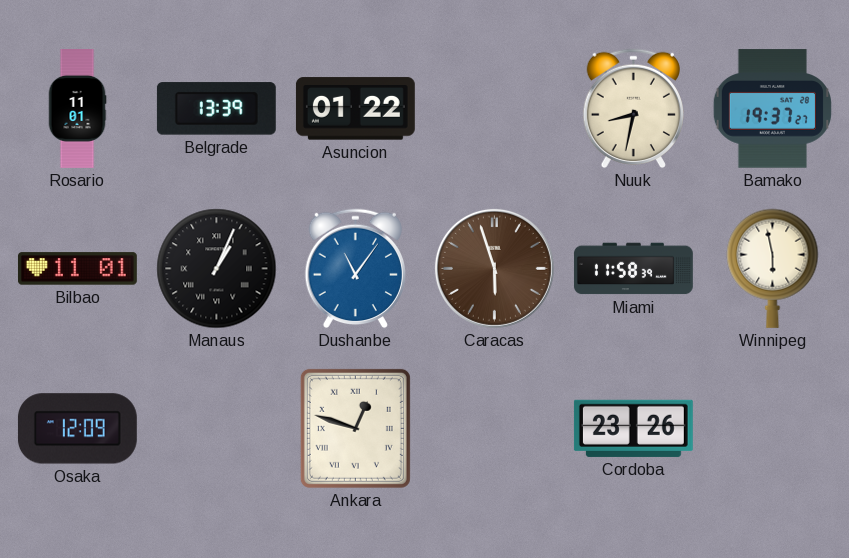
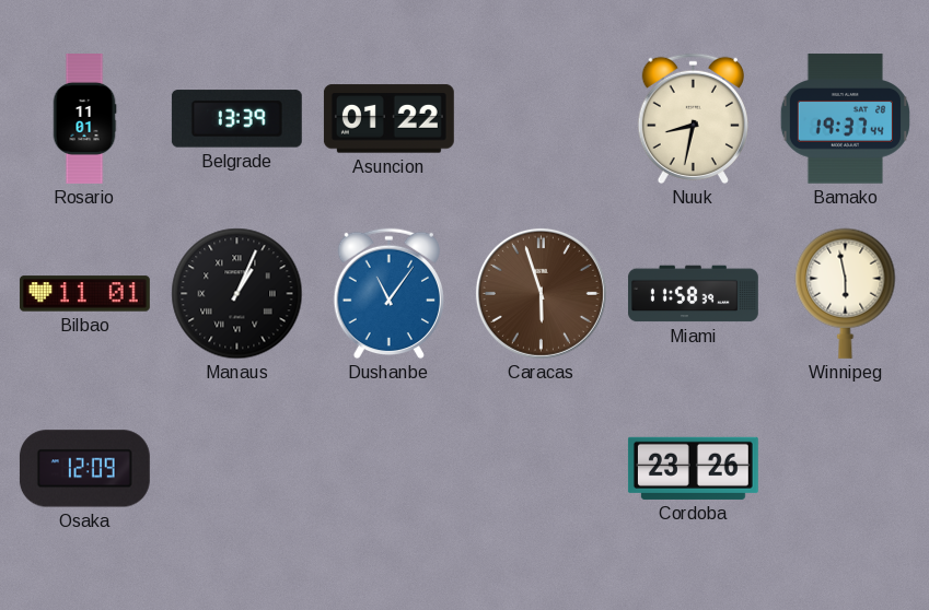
Bamako: 19:37:27 -> 19:37:44
Ankara: 12:48 -> none
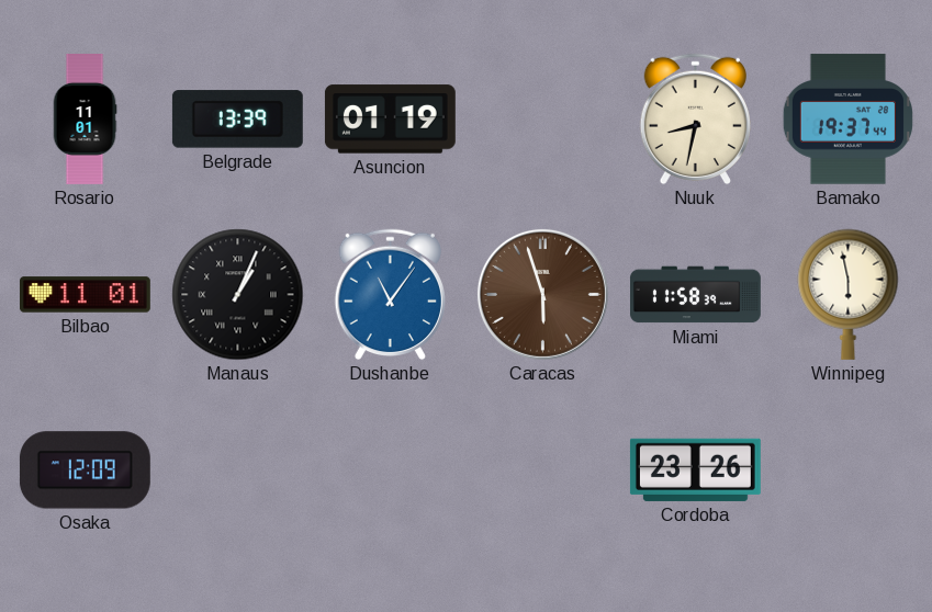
Asuncion: 01:22 -> 01:19
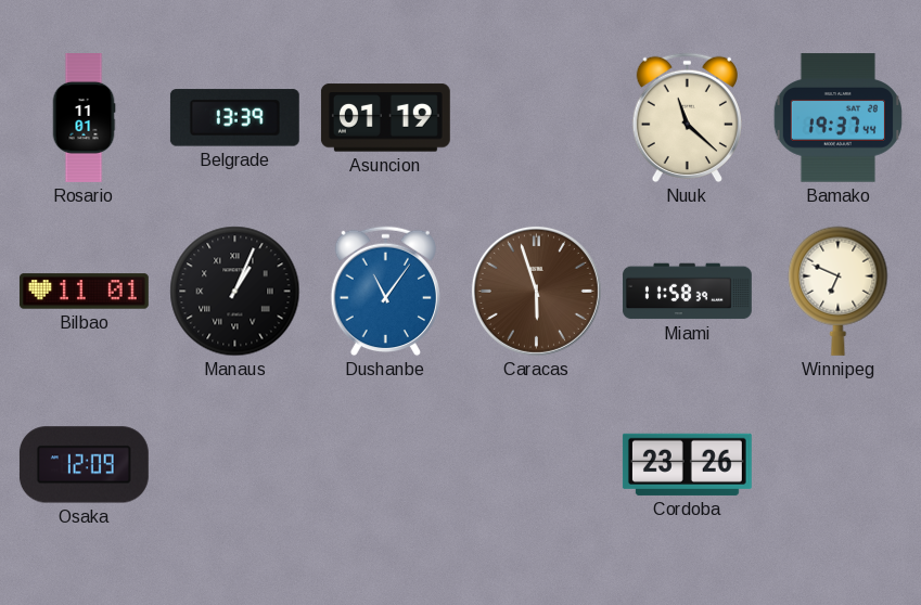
Nuuk: 8:32 -> 11:22
Winnipeg: 5:58 -> 6:49
